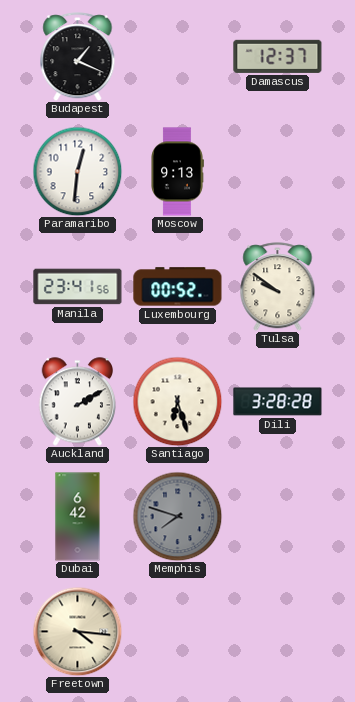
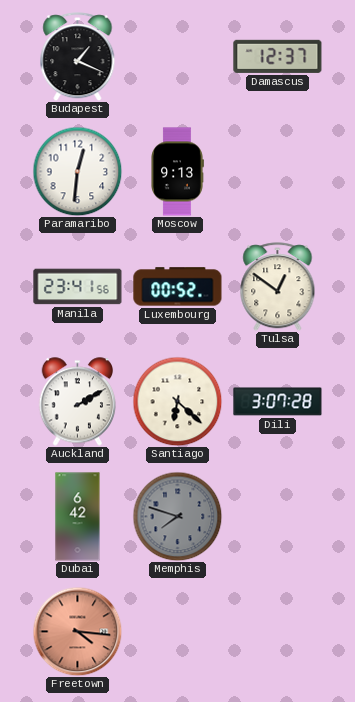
Tulsa: 9:51 -> 12:51
Santiago: 6:27 -> 6:22
Dili: 3:28 -> 3:07
Freetown dial: cream -> salmon
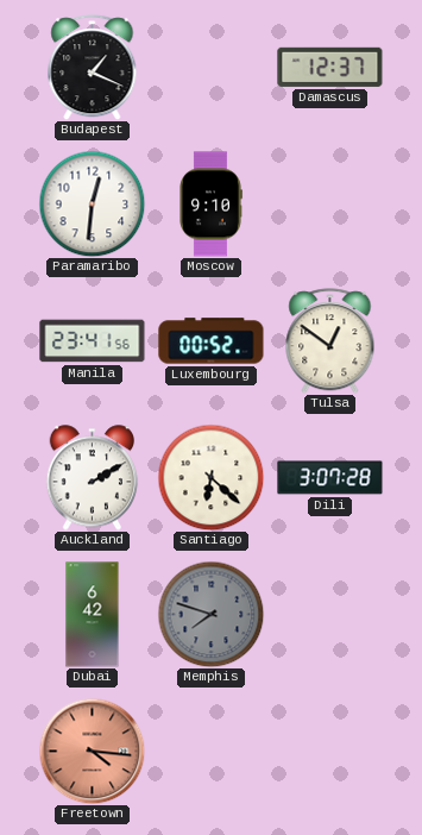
Moscow: 9:13 -> 9:10
